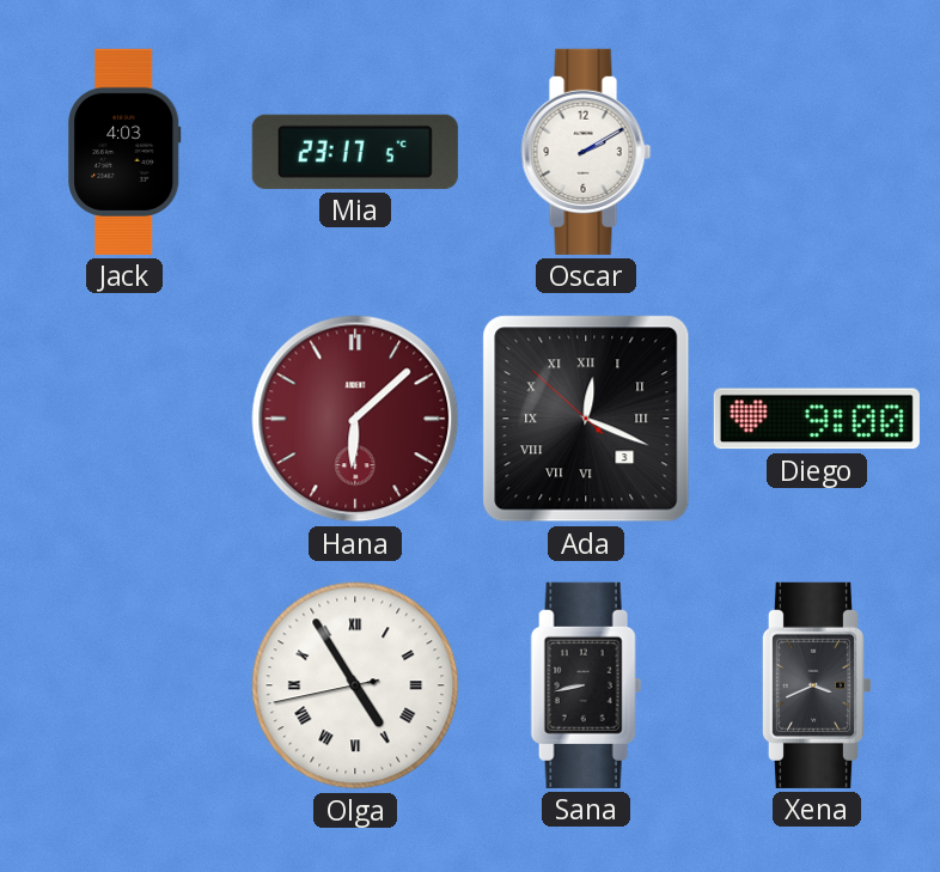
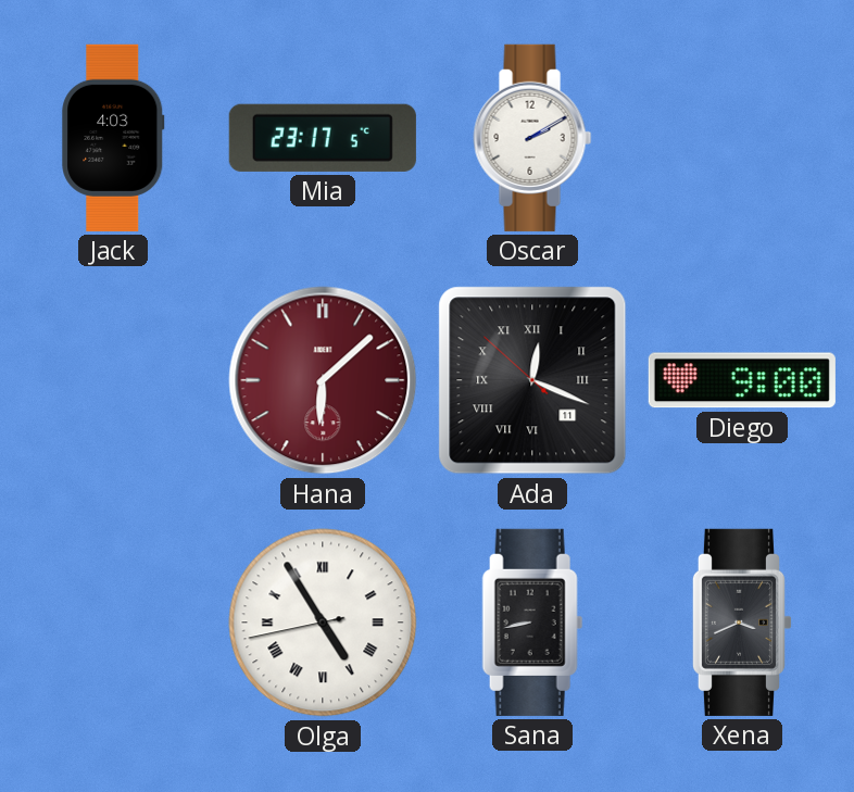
Ada date: 3 -> 11
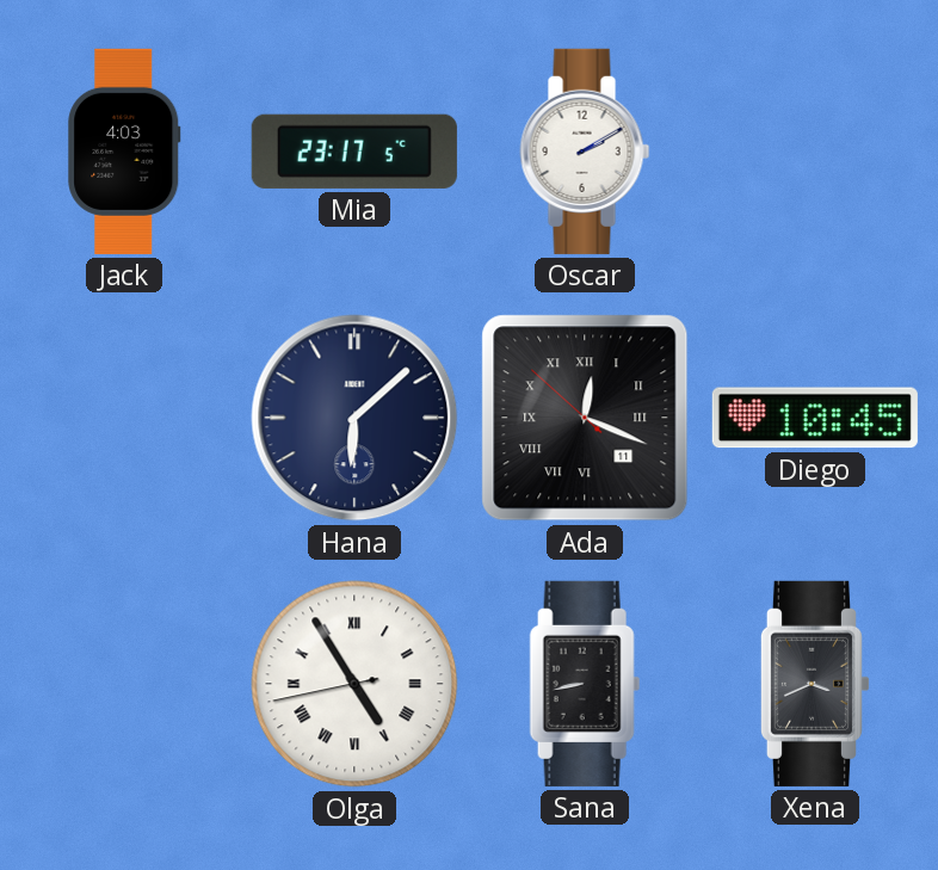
Hana dial: burgundy -> navy
Diego: 9:00 -> 10:45
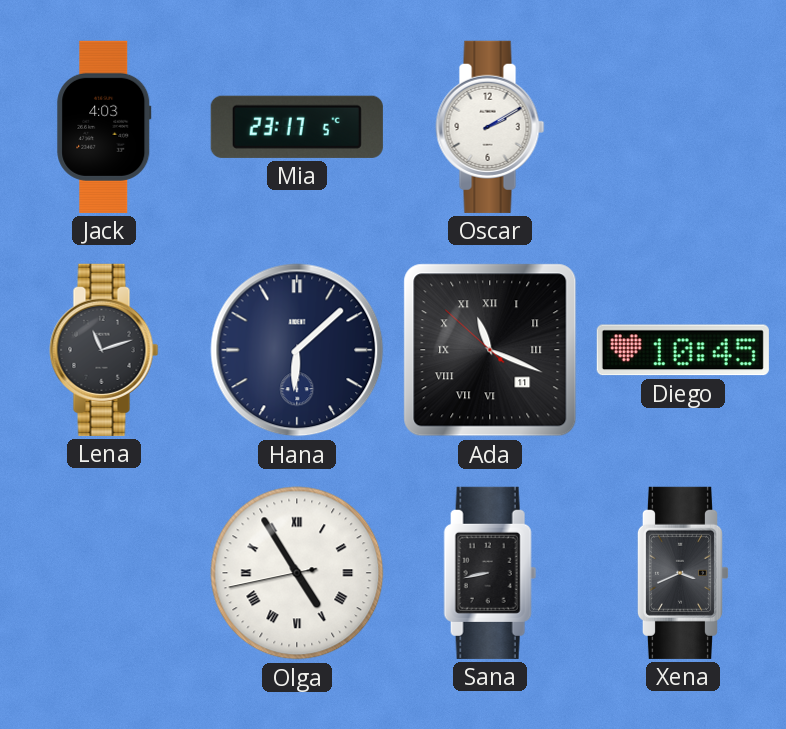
Lena: none -> 11:12
Ada: 12:18 -> 11:18
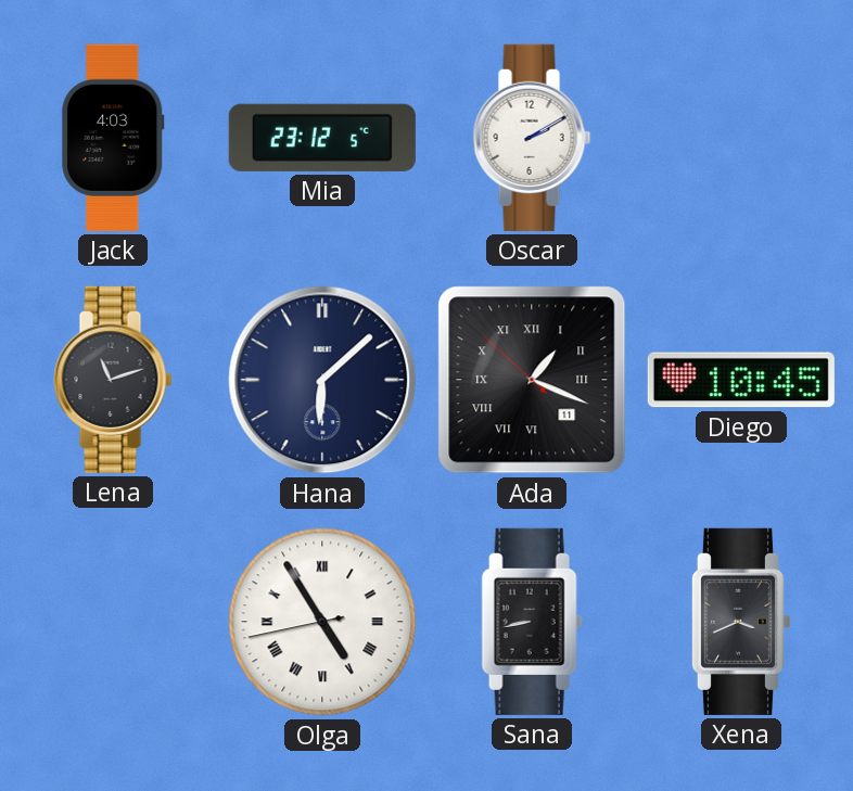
Mia: 23:17 -> 23:12
Ada: 11:18 -> 1:18
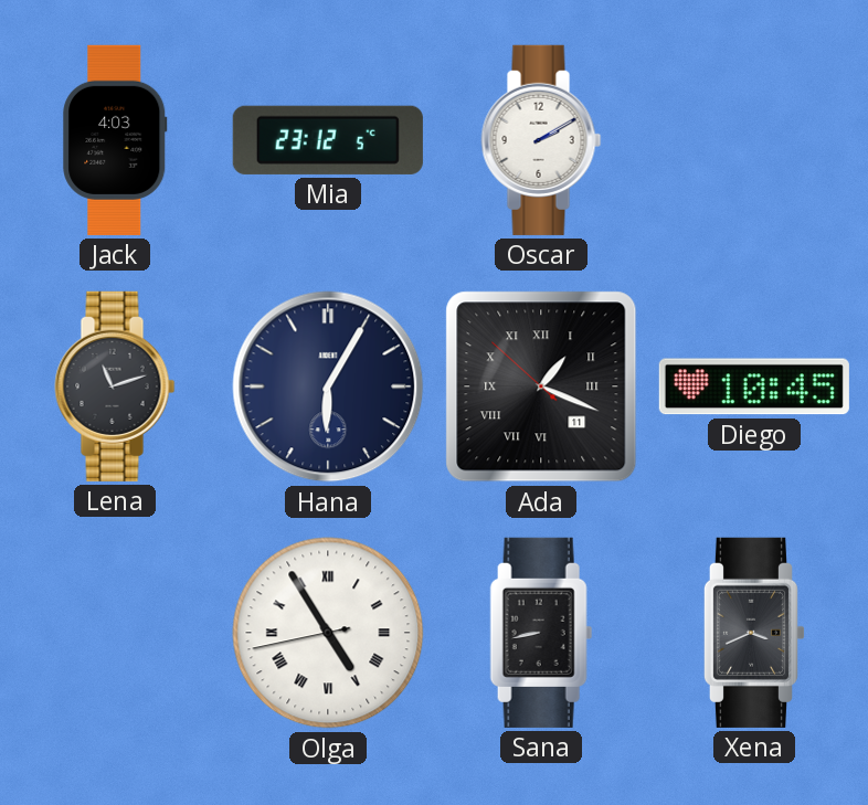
Hana: 6:08 -> 6:05
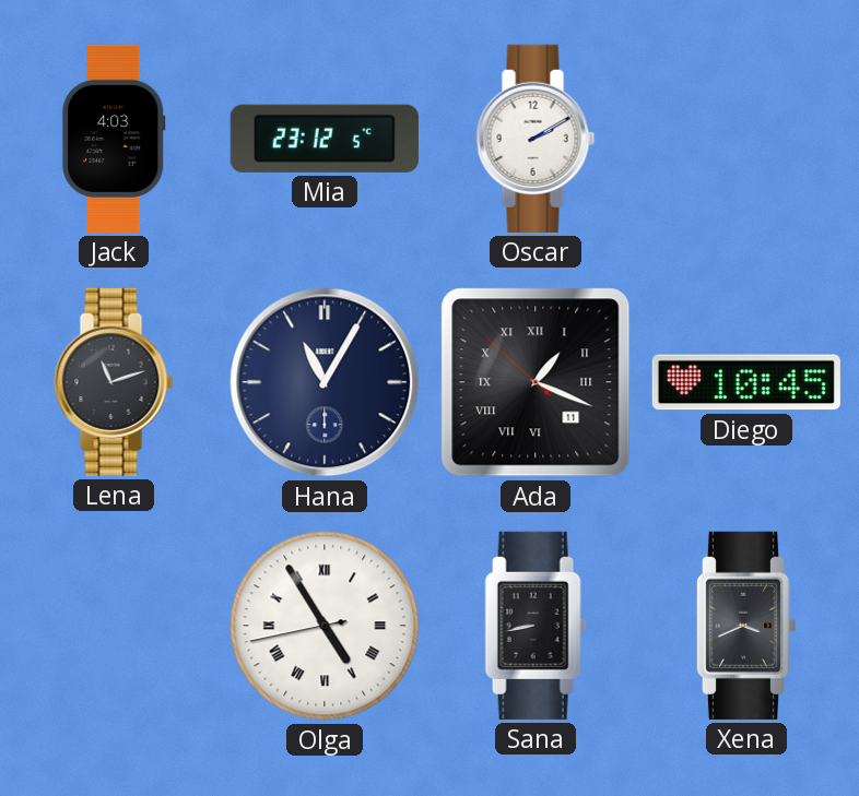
Hana: 6:05 -> 11:05
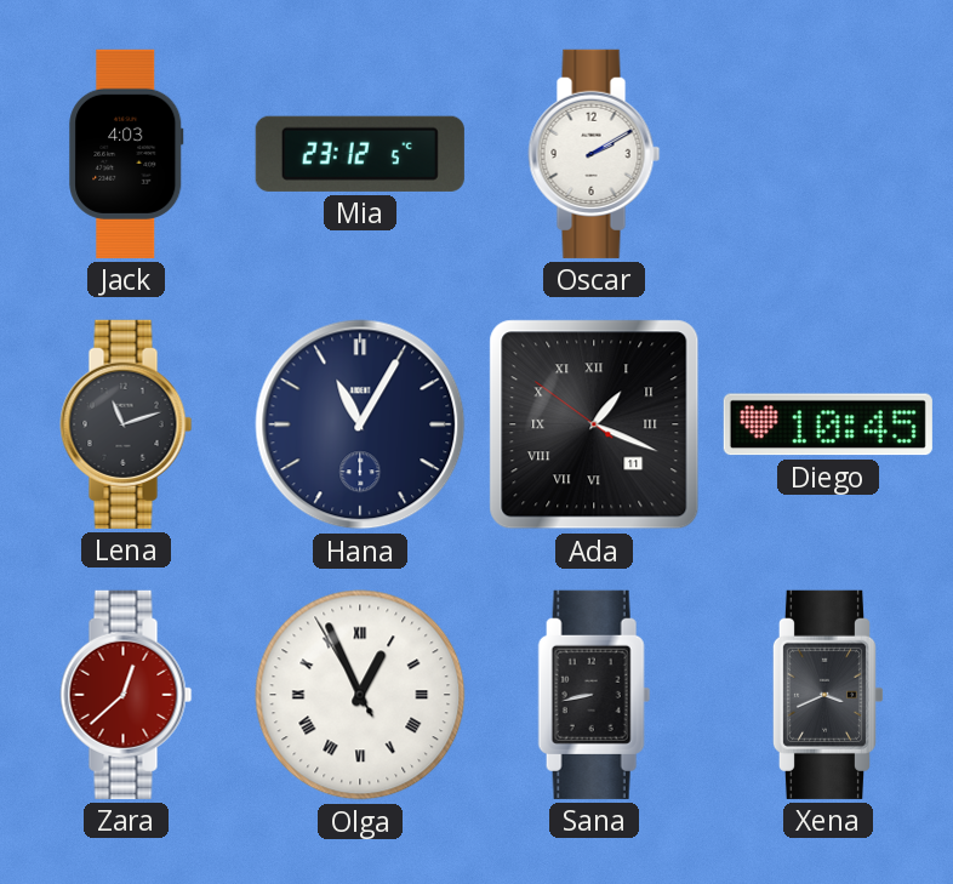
Ada: 1:18:52 -> 1:18:51
Zara: none -> 12:38
Olga: 4:54 -> 12:55
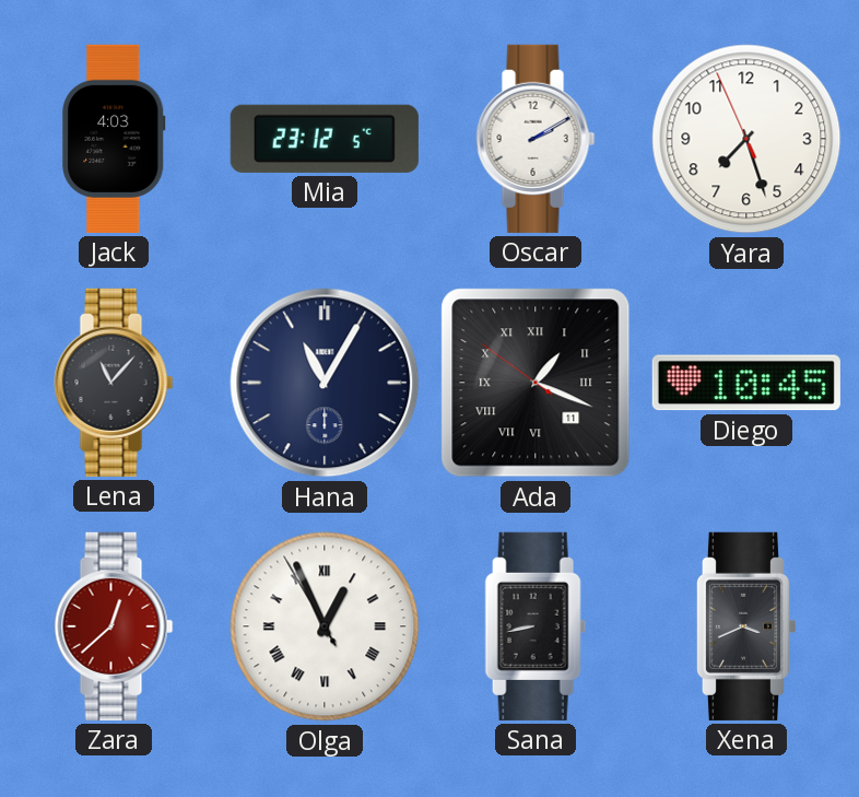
Yara: none -> 7:26
Lena: 11:12 -> 11:07
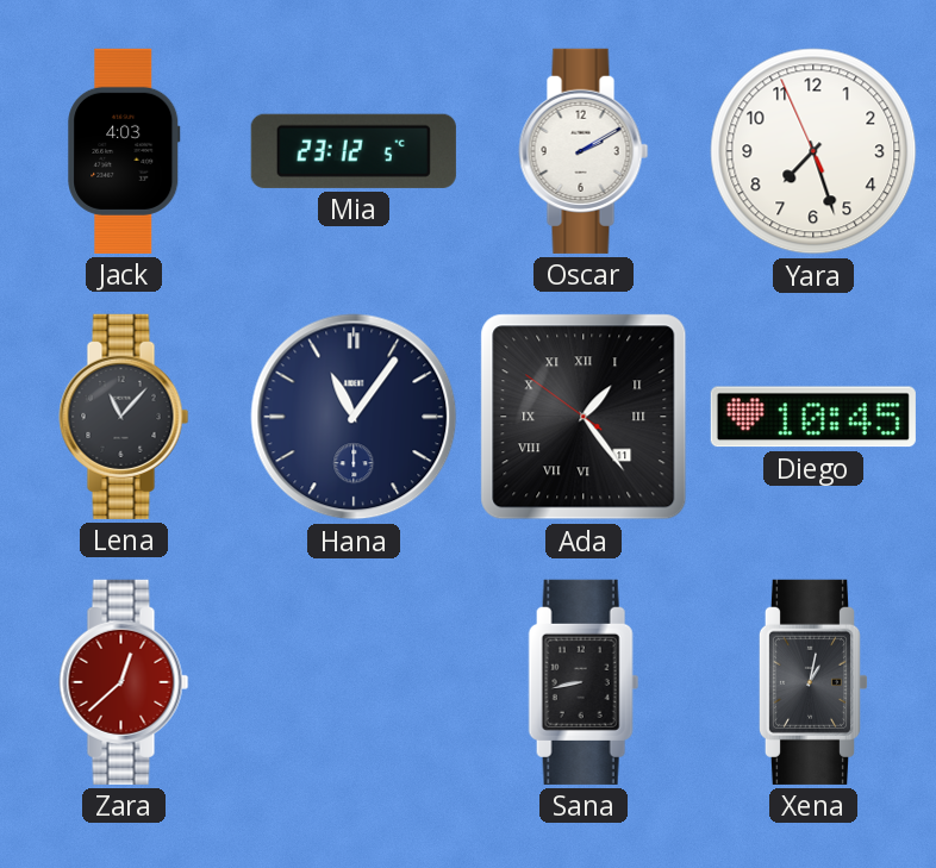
Hana: 11:05 -> 11:06
Ada: 1:18 -> 1:23
Olga: 12:55 -> none
Xena: 3:41 -> 1:02
